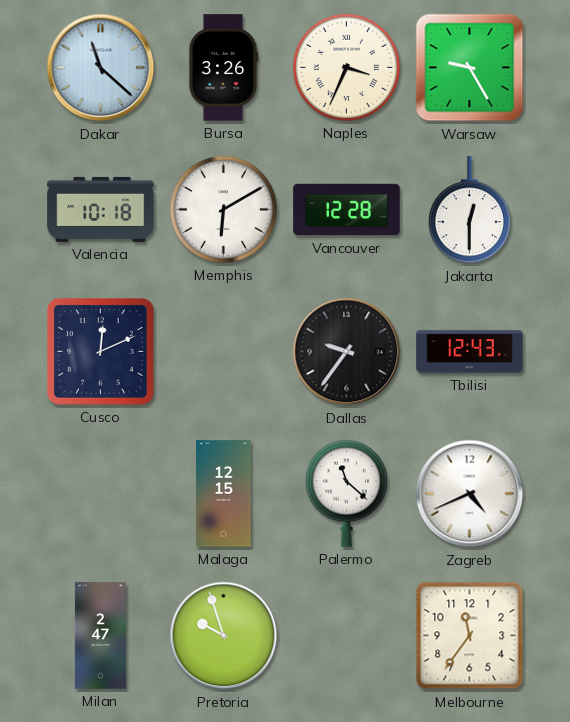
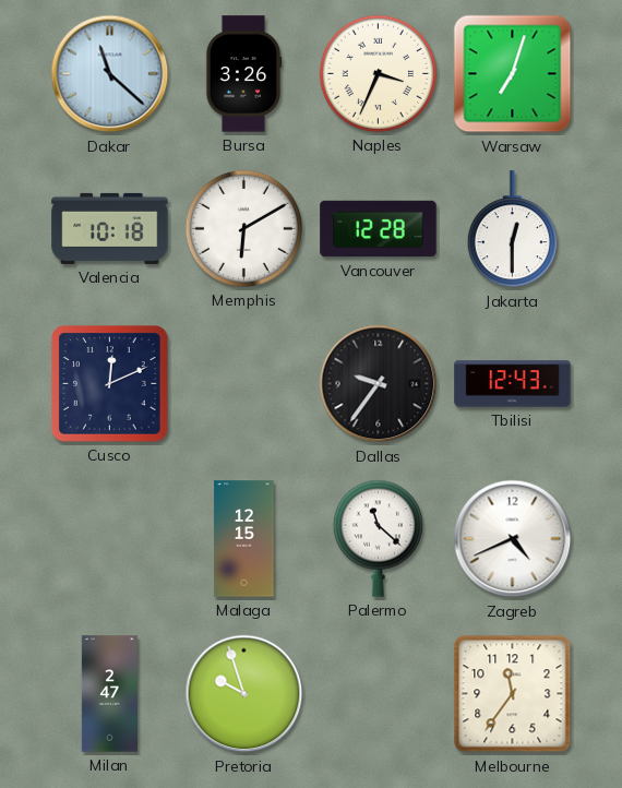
Warsaw: 9:25 -> 7:03
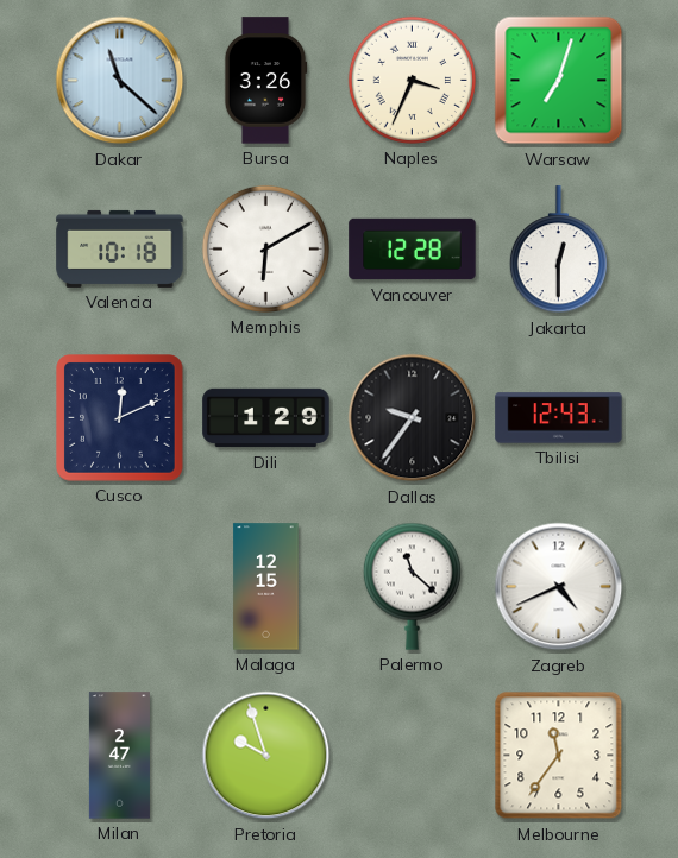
Dili: none -> 1:29
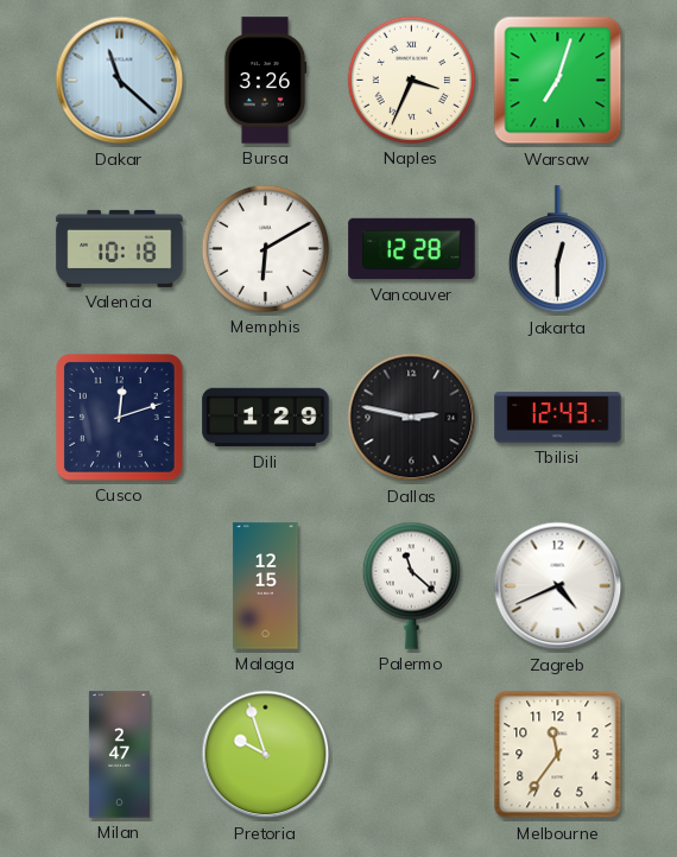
Cusco: 12:11 -> 12:12
Dallas: 9:36 -> 2:47
